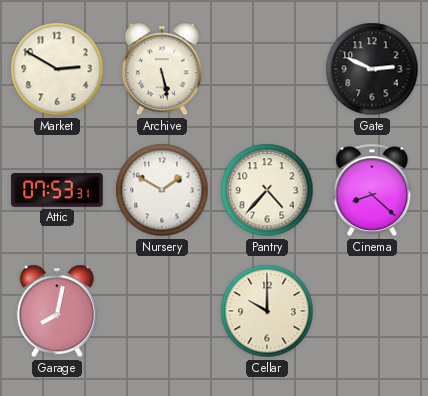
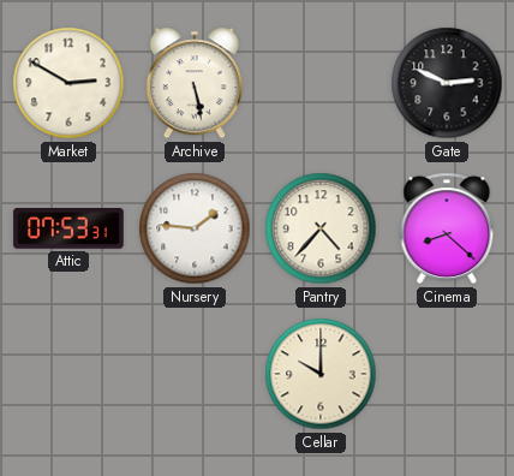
Nursery: 1:50 -> 1:46
Garage: 8:02 -> none
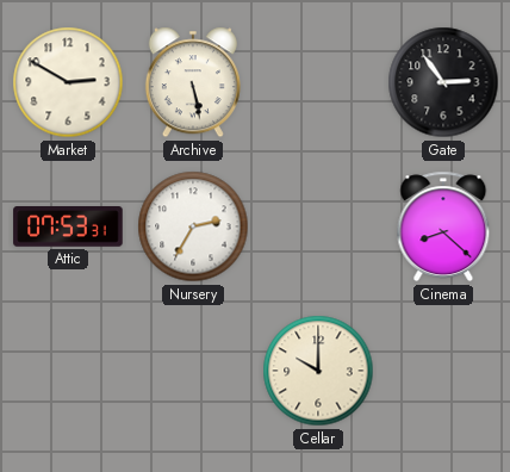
Gate: 2:49 -> 2:54
Nursery: 1:46 -> 2:35
Pantry: 4:37 -> none
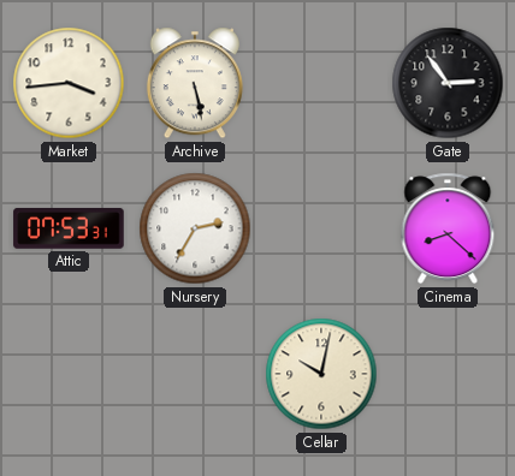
Market: 2:50 -> 3:44
Cellar: 10:00 -> 10:02
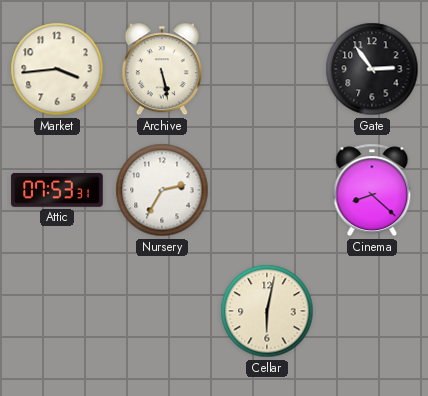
Cellar: 10:02 -> 6:02
